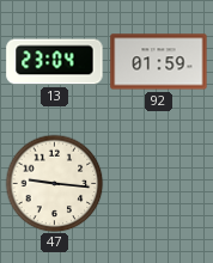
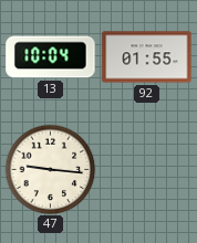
13: 23:04 -> 10:04
92: 01:59 -> 01:55
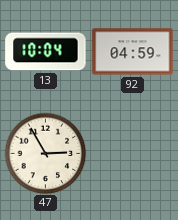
92: 01:55 -> 04:59
47: 9:16 -> 2:55
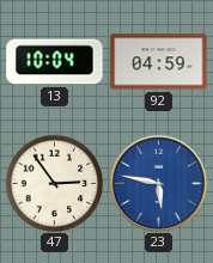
47: 2:55 -> 2:54
23: none -> 5:47
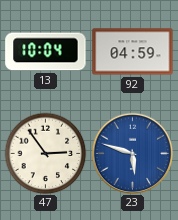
23: 5:47 -> 5:48
